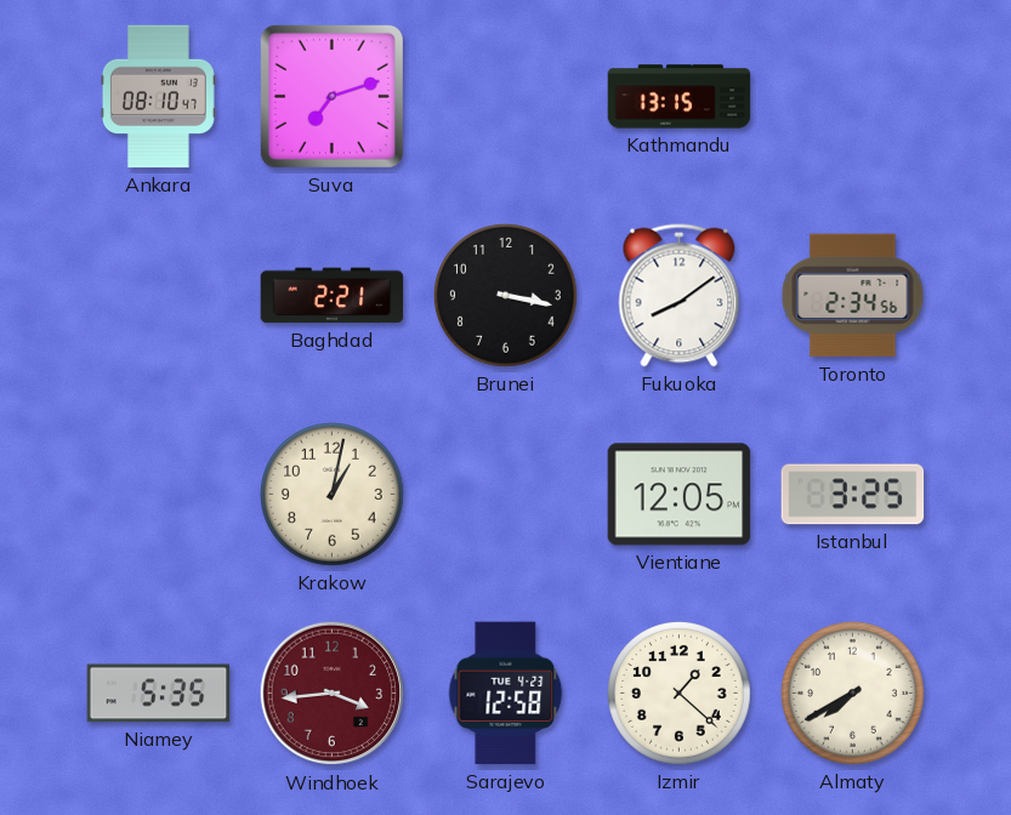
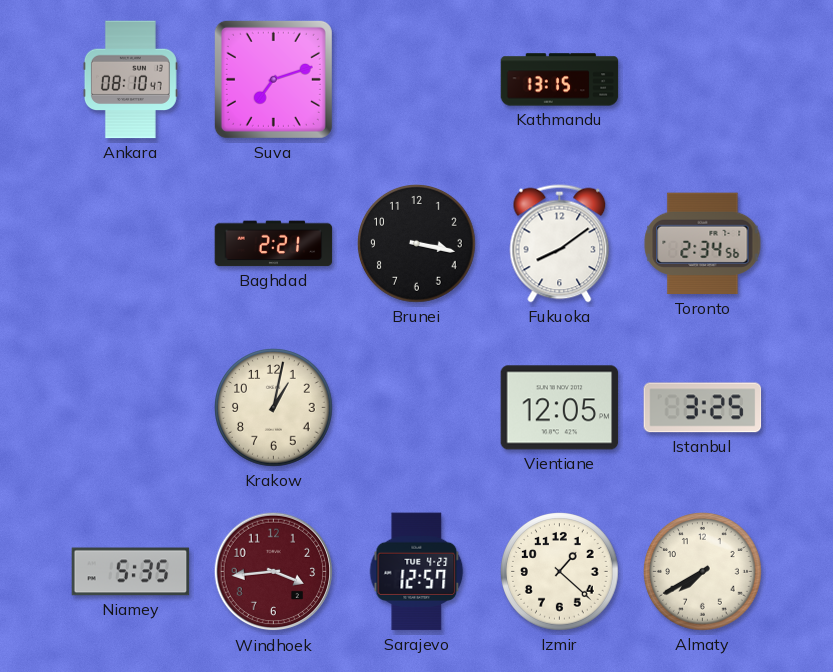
Sarajevo: 12:58 -> 12:57
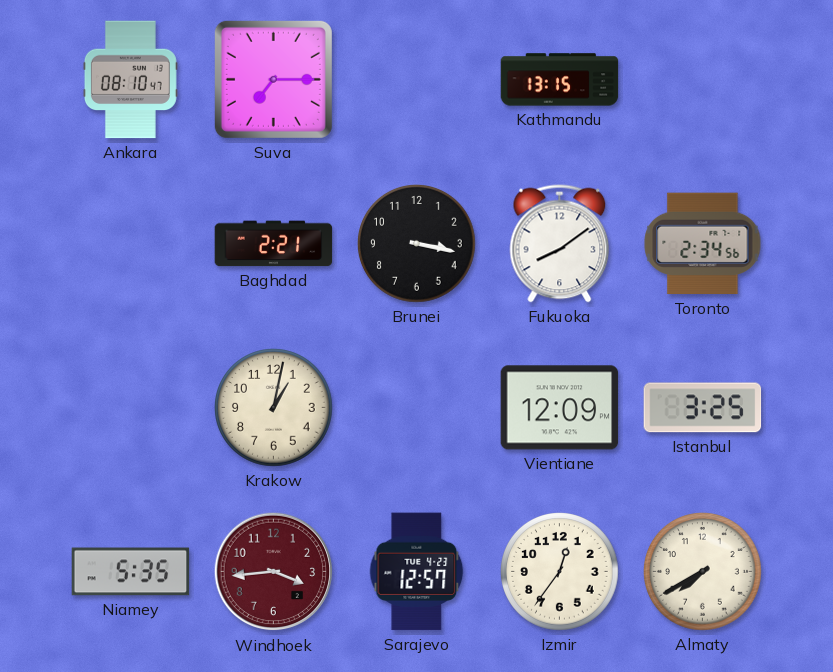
Suva: 7:12 -> 7:15
Vientiane: 12:05 -> 12:09
Izmir: 1:22 -> 12:36
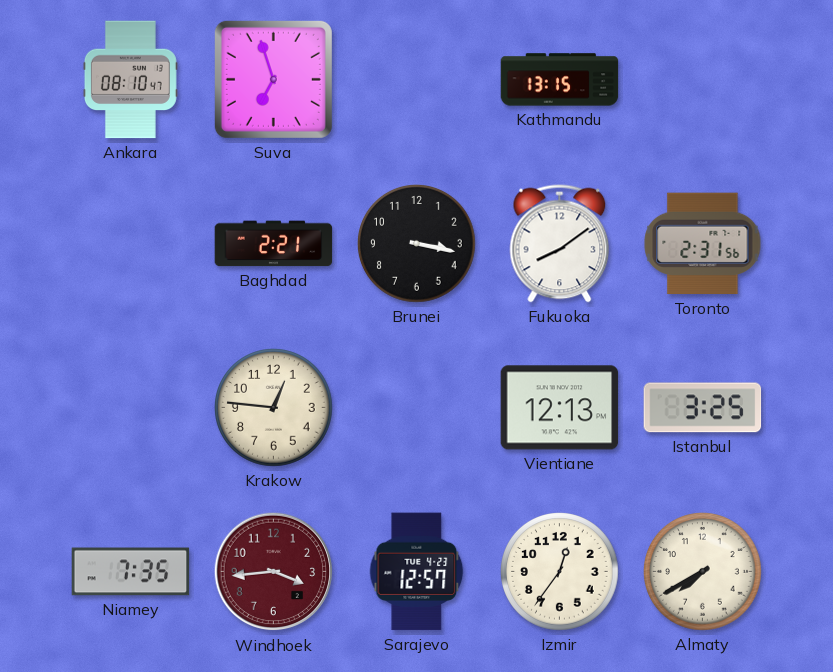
Suva: 7:15 -> 6:57
Toronto: 2:34 -> 2:31
Krakow: 1:02 -> 12:46
Vientiane: 12:09 -> 12:13
Niamey: 5:35 -> 7:35
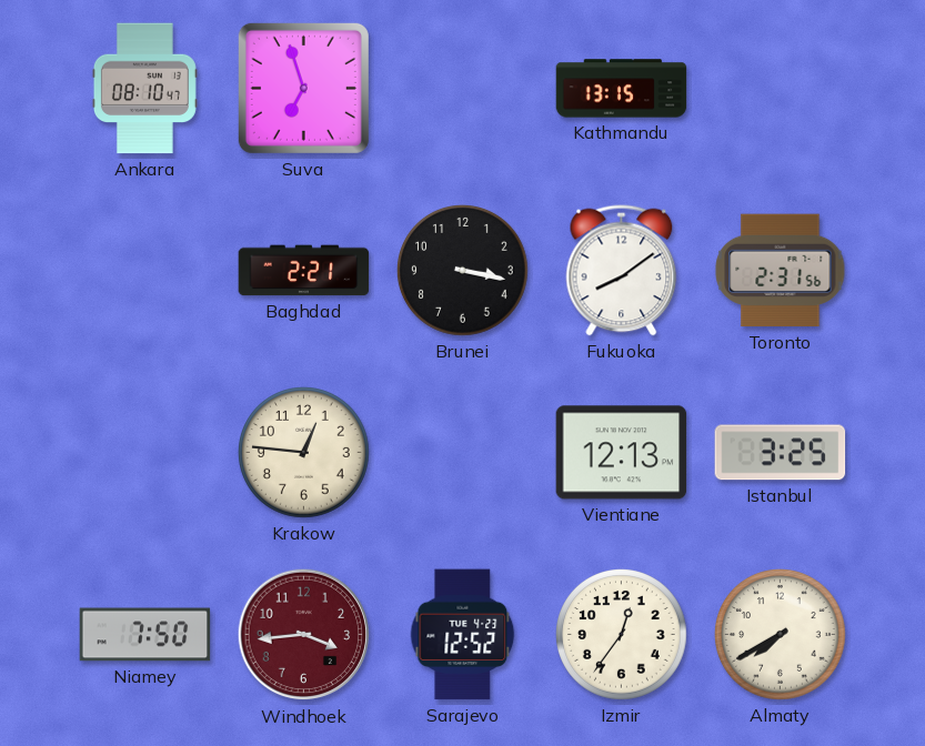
Niamey: 7:35 -> 7:50
Sarajevo: 12:57 -> 12:52
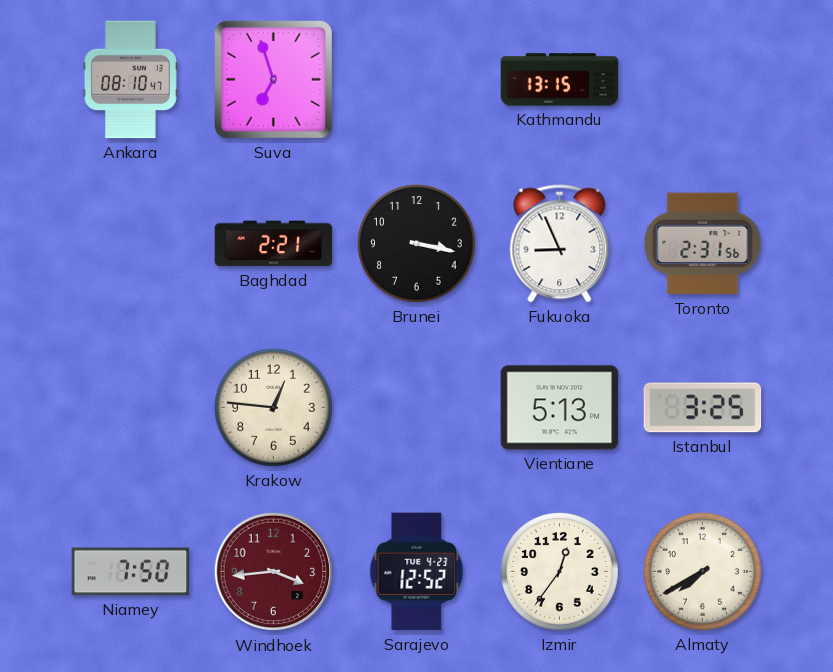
Fukuoka: 8:09 -> 8:56
Vientiane: 12:13 -> 5:13
